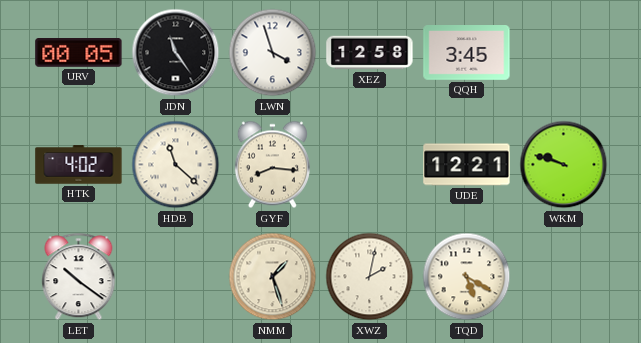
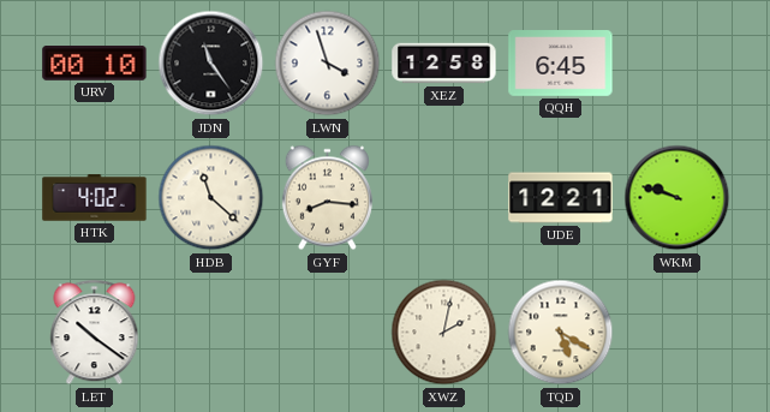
URV: 00:05 -> 00:10
QQH: 3:45 -> 6:45
NMM: 1:27 -> none
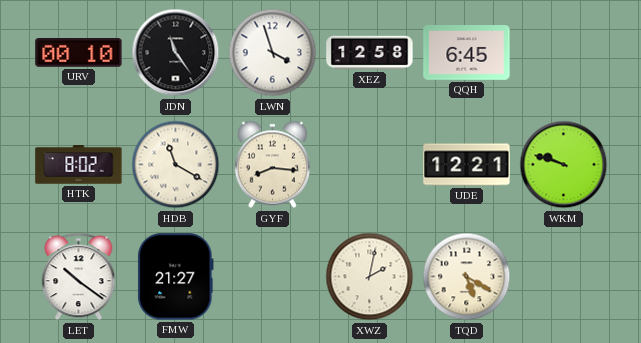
HTK: 4:02 -> 8:02
HDB: 11:22 -> 11:20
FMW: none -> 21:27
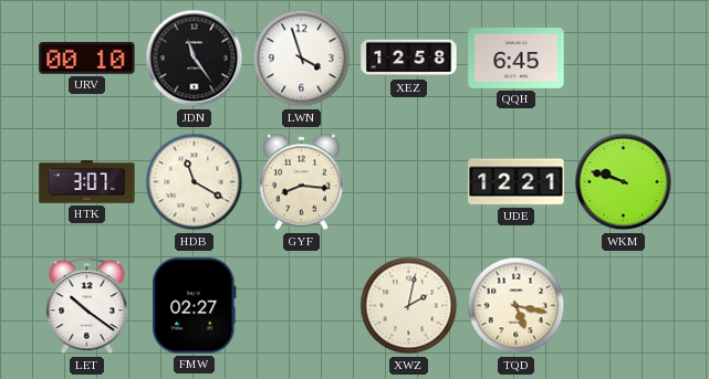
HTK: 8:02 -> 3:07
FMW: 21:27 -> 02:27
TQD: 5:20 -> 5:17
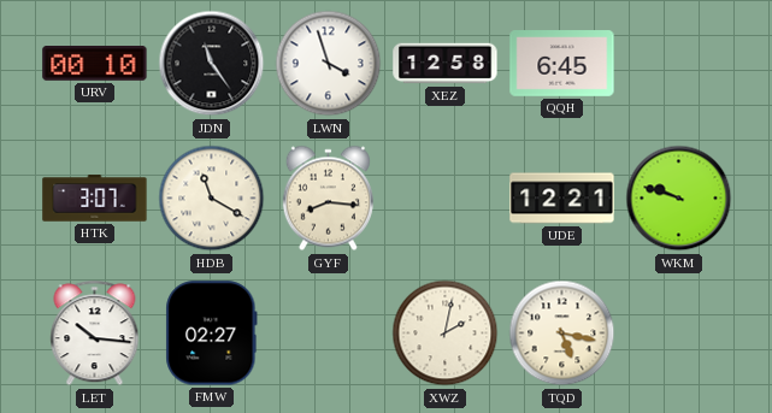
LET: 10:21 -> 10:16
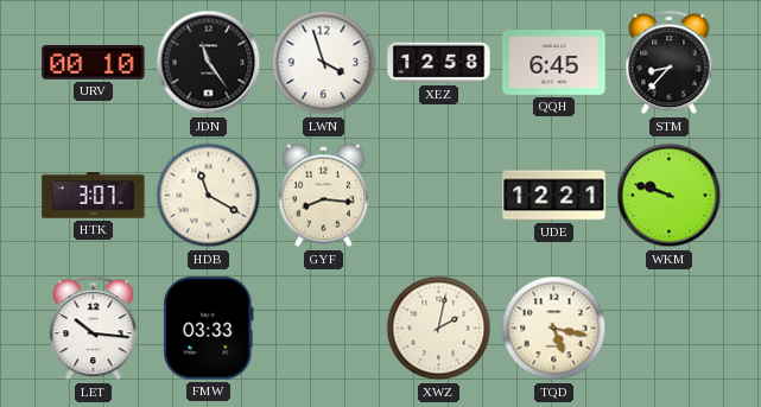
STM: none -> 8:37
FMW: 02:27 -> 03:33
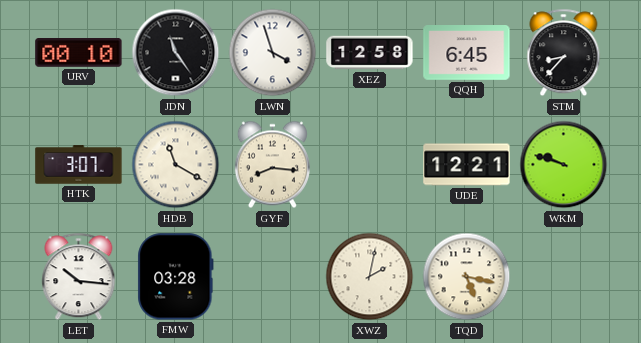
FMW: 03:33 -> 03:28
